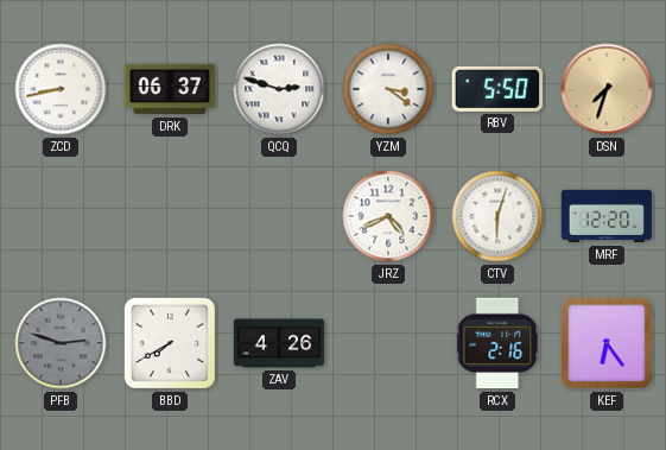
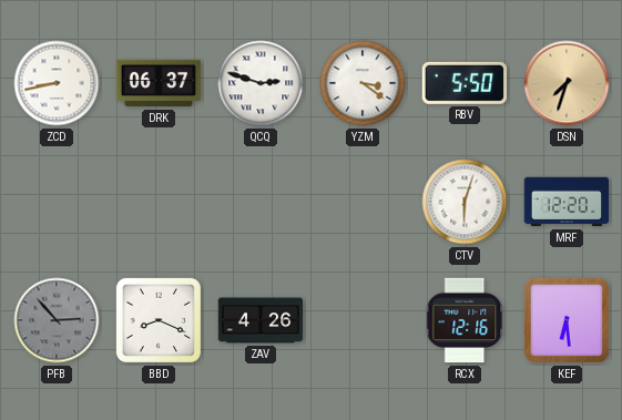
JRZ: 4:41 -> none
PFB: 2:48 -> 2:53
BBD: 7:40 -> 8:19
RCX: 2:16 -> 12:16
KEF: 6:24 -> 6:29
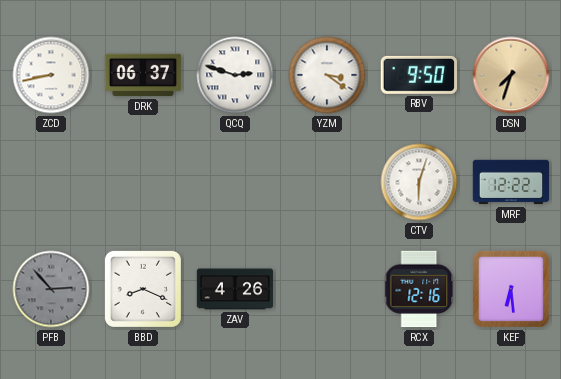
RBV: 5:50 -> 9:50
MRF: 12:20 -> 12:22
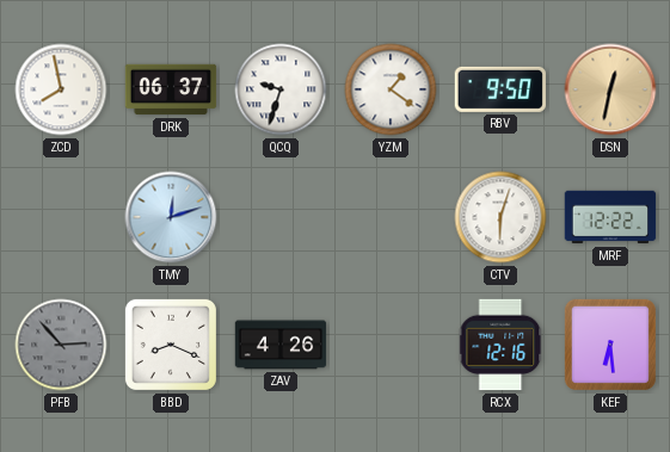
ZCD: 8:43 -> 7:58
QCQ: 2:48 -> 9:33
YZM: 3:21 -> 1:21
DSN: 7:33 -> 12:32
TMY: none -> 12:12
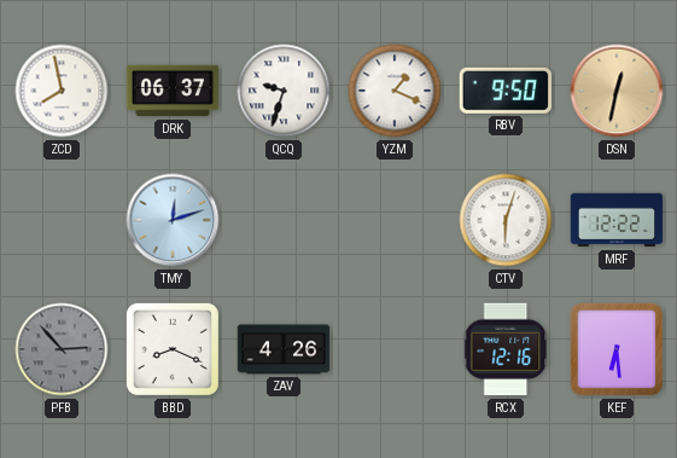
YZM: 1:21 -> 1:19
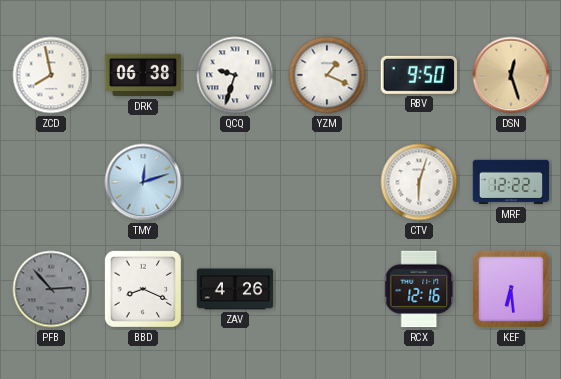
DRK: 06:37 -> 06:38
DSN: 12:32 -> 12:27
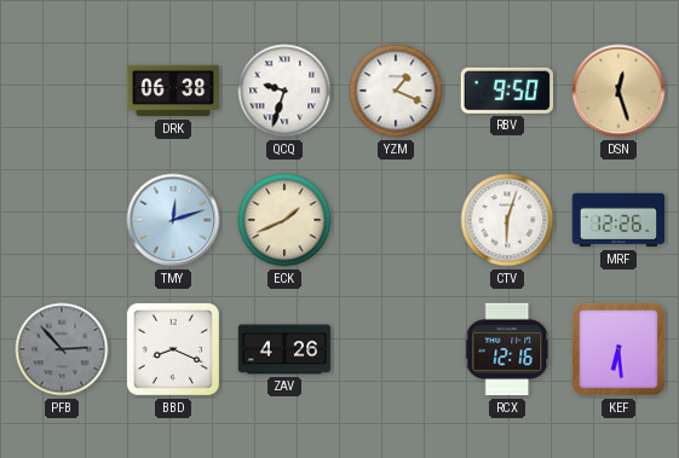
ZCD: 7:58 -> none
ECK: none -> 1:41
MRF: 12:22 -> 12:26
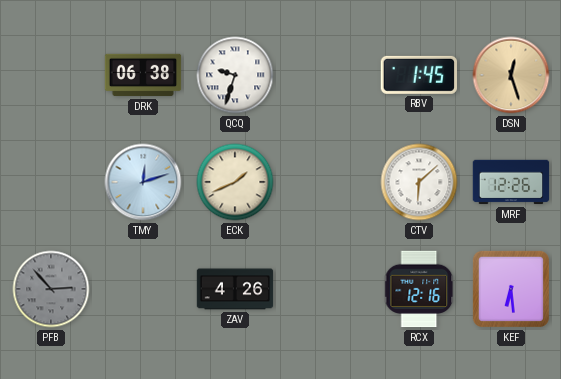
YZM: 1:19 -> none
RBV: 9:50 -> 1:45
CTV: 6:03 -> 6:08
BBD: 8:19 -> none
